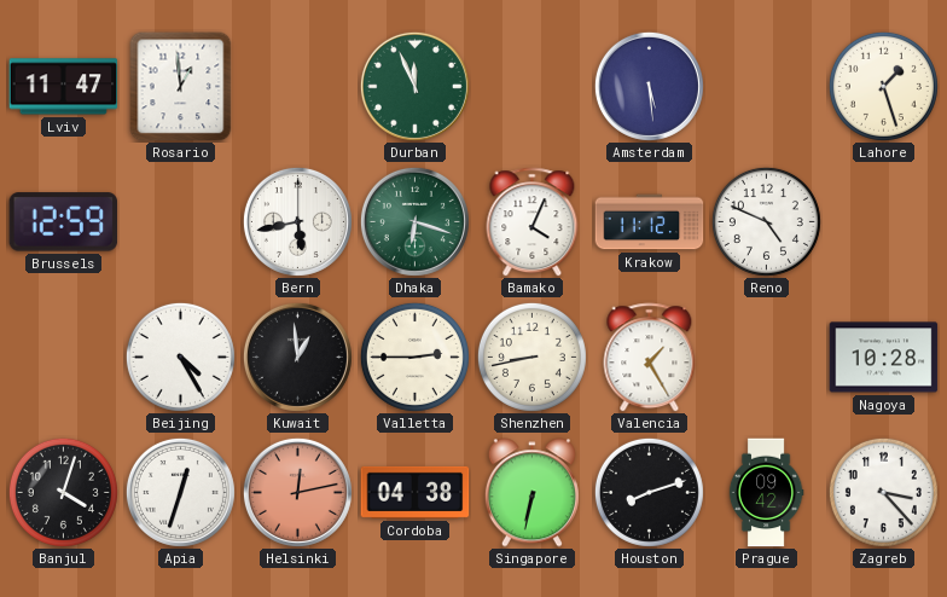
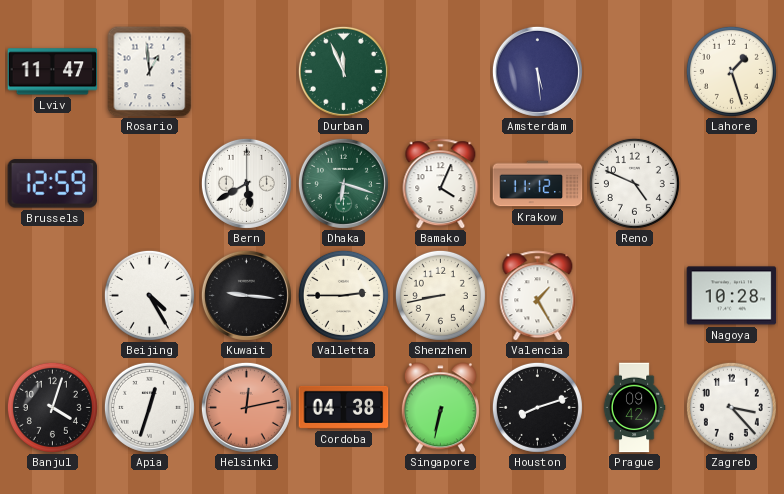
Bern: 5:43 -> 5:40
Kuwait: 12:59 -> 9:16
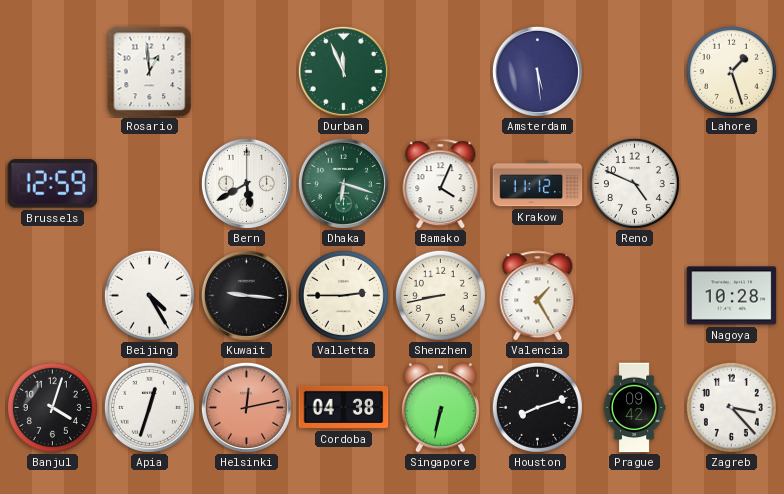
Lviv: 11:47 -> none
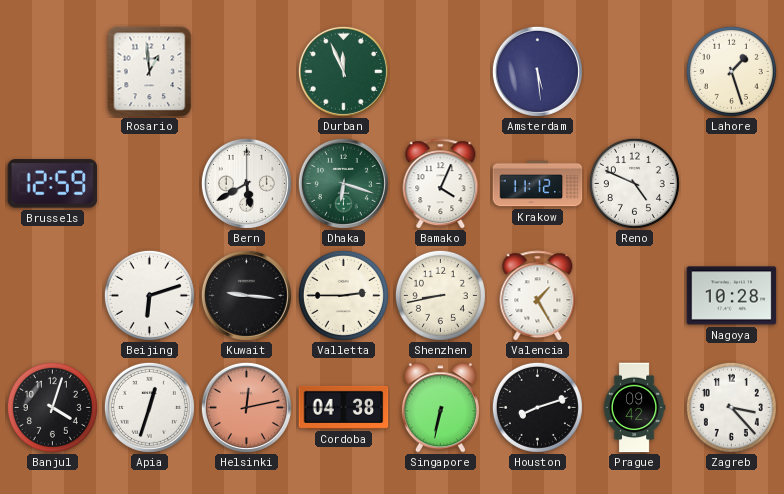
Beijing: 4:25 -> 6:12
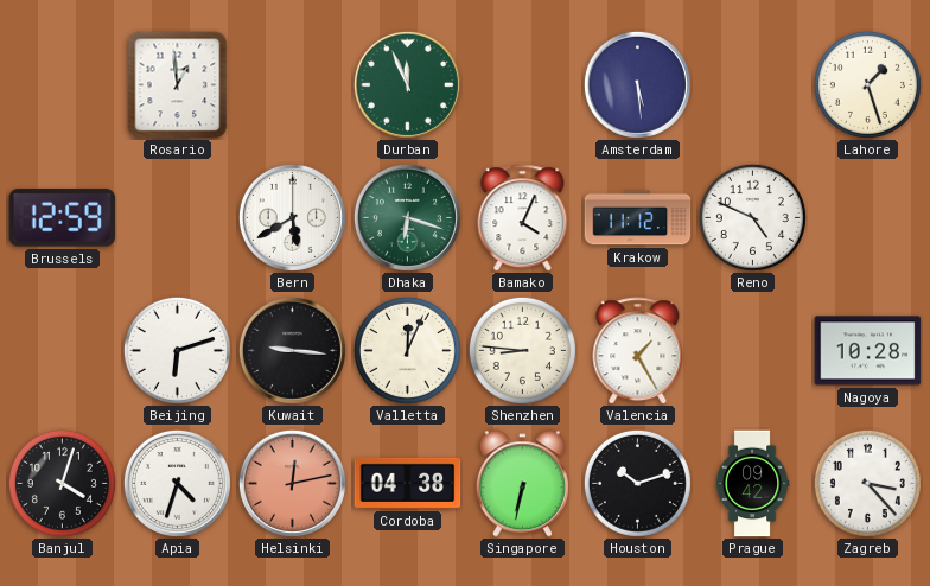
Valletta: 2:45 -> 12:04
Shenzhen: 8:43 -> 8:46
Apia: 12:33 -> 4:33
Houston: 8:12 -> 10:12
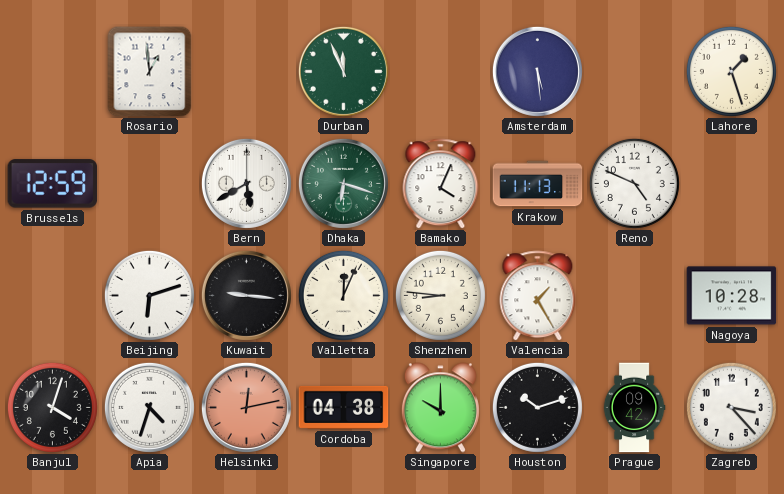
Krakow: 11:12 -> 11:13
Singapore: 6:32 -> 10:00
